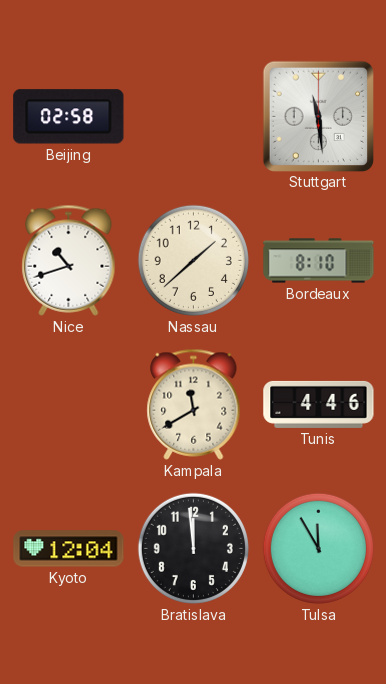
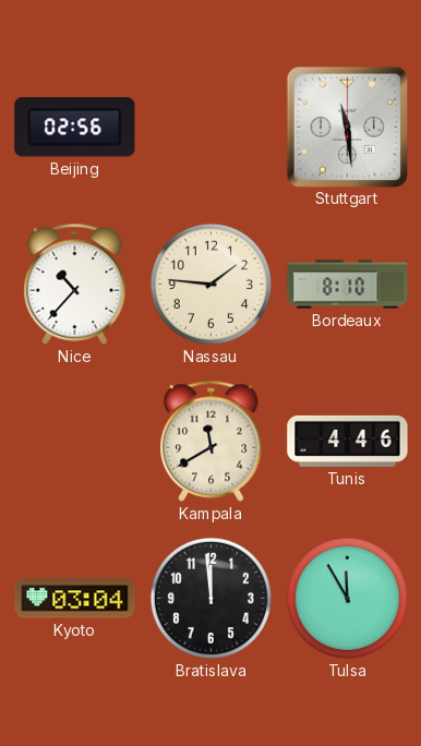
Beijing: 02:58 -> 02:56
Nice: 10:42 -> 10:37
Nassau: 1:38 -> 1:46
Kyoto: 12:04 -> 03:04
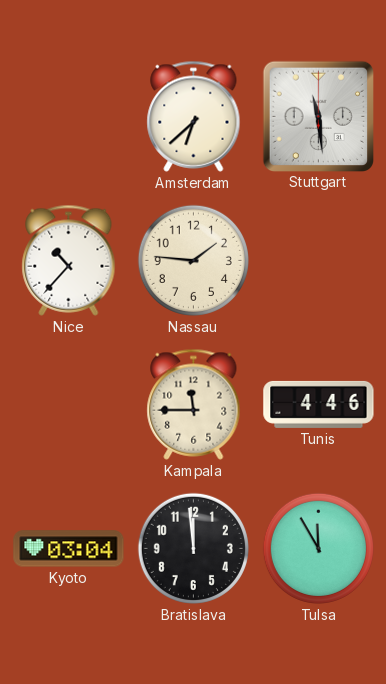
Beijing: 02:56 -> none
Amsterdam: none -> 6:38
Bordeaux: 8:10 -> none
Kampala: 11:40 -> 11:45
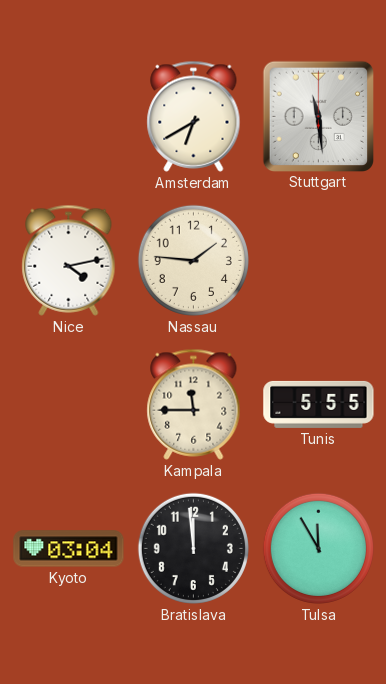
Amsterdam: 6:38 -> 6:40
Nice: 10:37 -> 4:13
Tunis: 4:46 -> 5:55
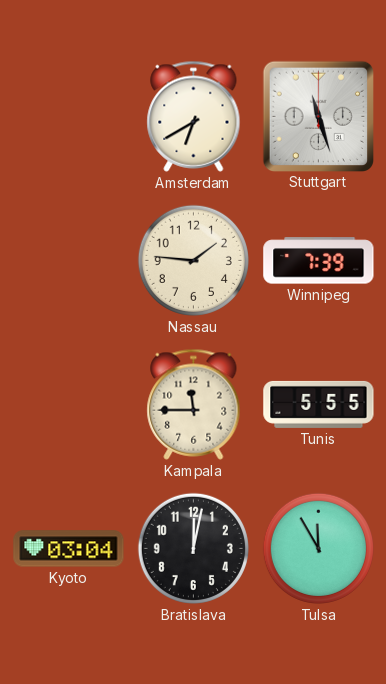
Stuttgart: 11:29 -> 11:27
Nice: 4:13 -> none
Winnipeg: none -> 7:39
Bratislava: 11:59 -> 12:02
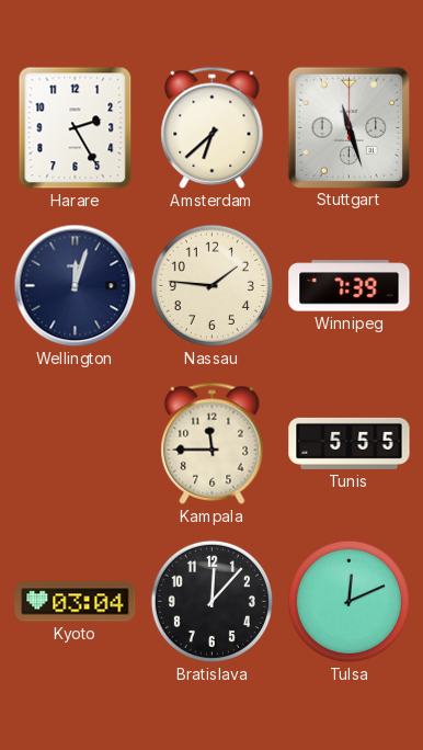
Harare: none -> 2:25
Amsterdam: 6:40 -> 6:38
Wellington: none -> 12:03
Bratislava: 12:02 -> 12:07
Tulsa: 11:55 -> 12:11
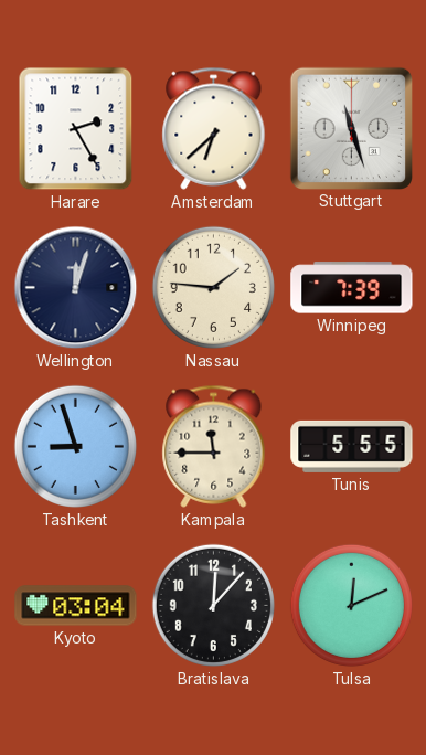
Tashkent: none -> 8:57
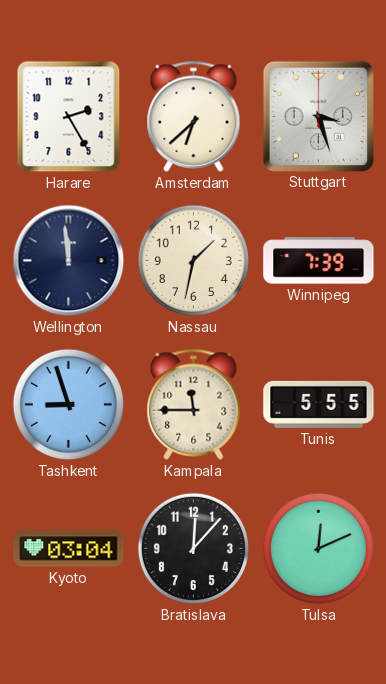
Stuttgart: 11:27 -> 3:27
Wellington: 12:03 -> 11:59
Nassau: 1:46 -> 1:32
